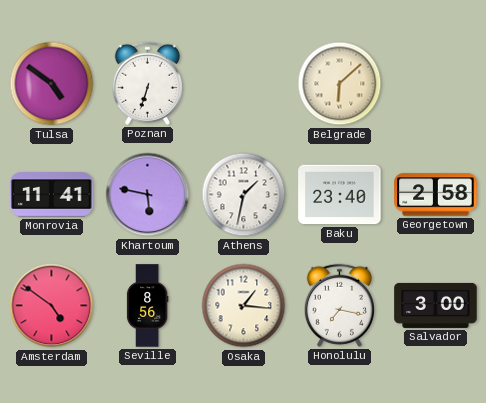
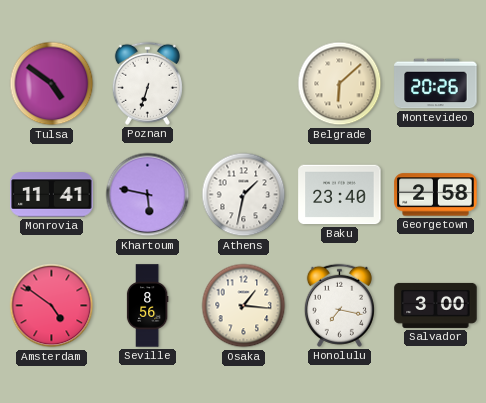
Montevideo: none -> 20:26
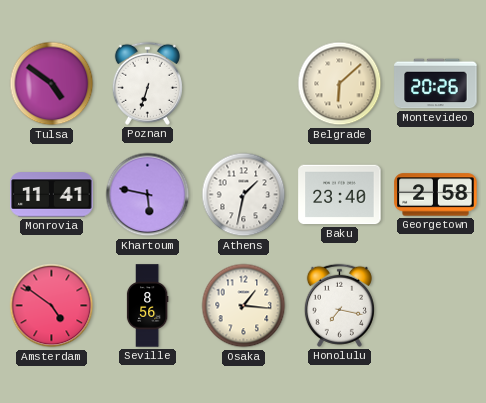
Salvador: 3:00 -> none
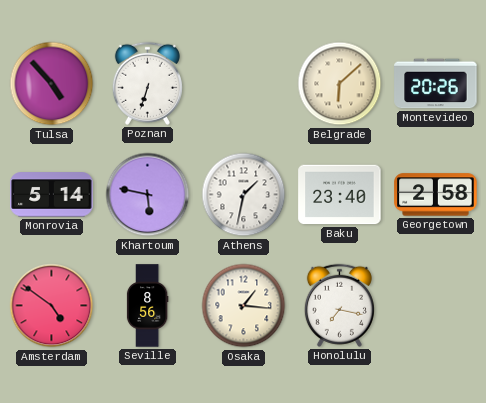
Tulsa: 4:51 -> 4:53
Monrovia: 11:41 -> 5:14
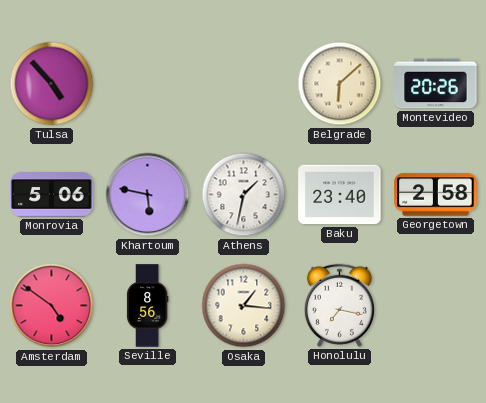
Poznan: 6:33 -> none
Monrovia: 5:14 -> 5:06
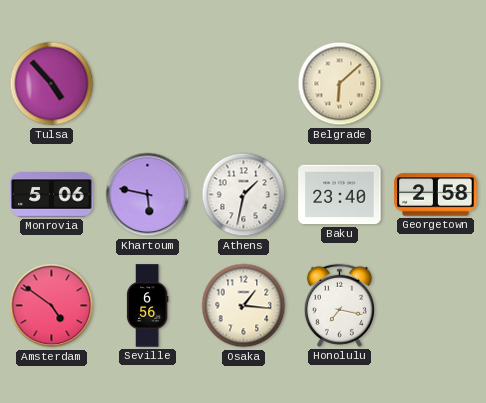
Montevideo: 20:26 -> none
Seville: 8:56 -> 6:56
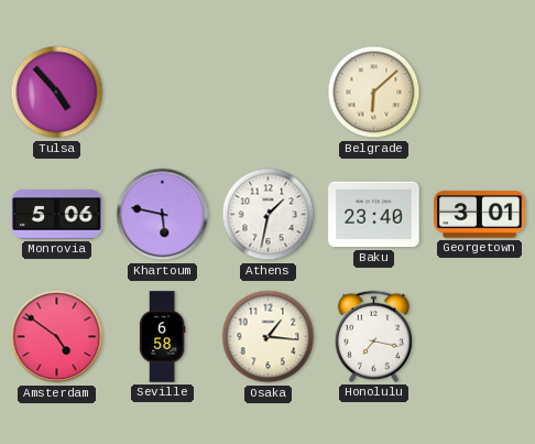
Georgetown: 2:58 -> 3:01
Seville: 6:56 -> 6:58
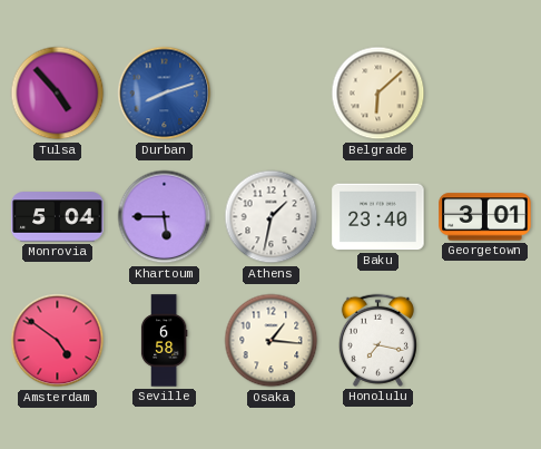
Durban: none -> 8:12
Monrovia: 5:06 -> 5:04
Khartoum: 5:47 -> 5:45
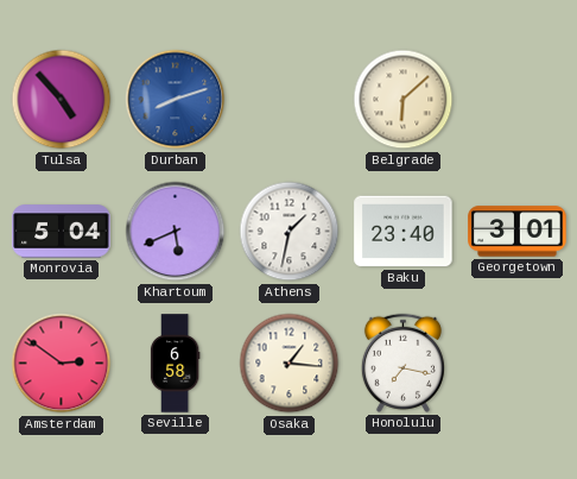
Khartoum: 5:45 -> 5:41
Amsterdam: 4:51 -> 2:51
